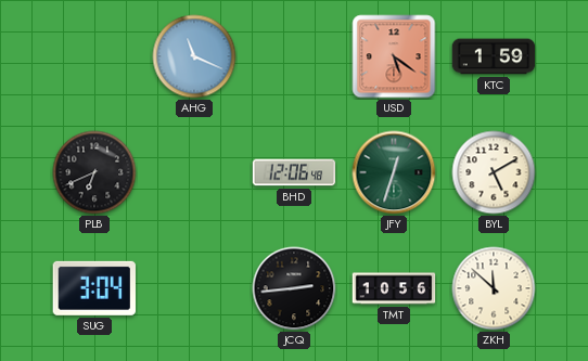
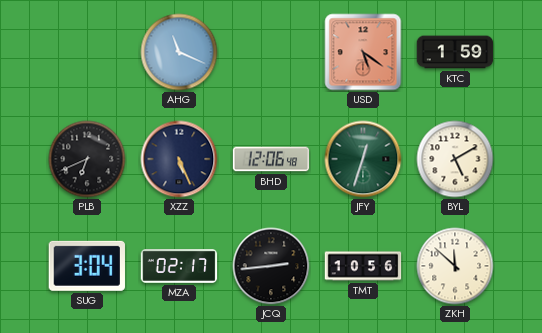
XZZ: none -> 5:26
MZA: none -> 02:17
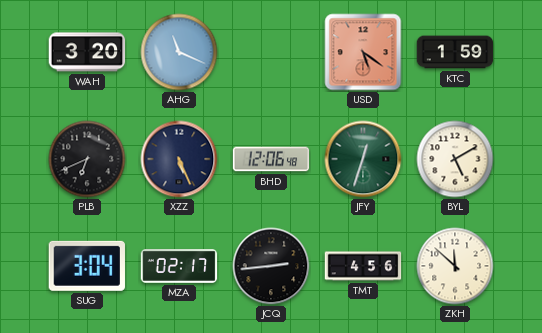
WAH: none -> 3:20
TMT: 10:56 -> 4:56
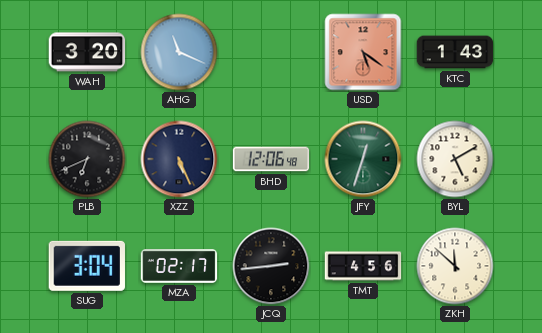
KTC: 1:59 -> 1:43
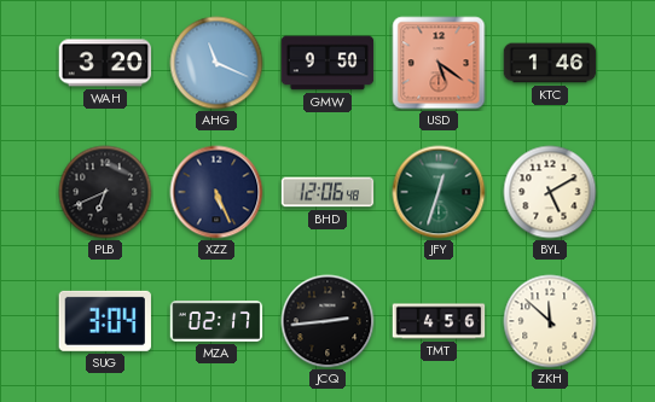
GMW: none -> 9:50
KTC: 1:43 -> 1:46
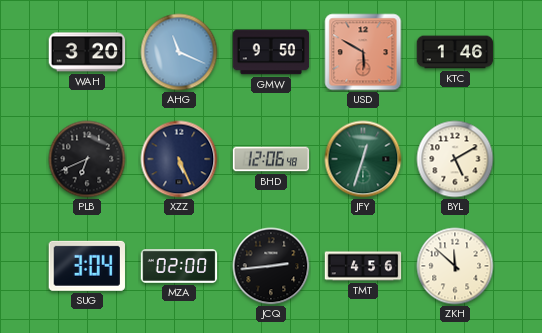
USD: 5:21 -> 5:50
MZA: 02:17 -> 02:00
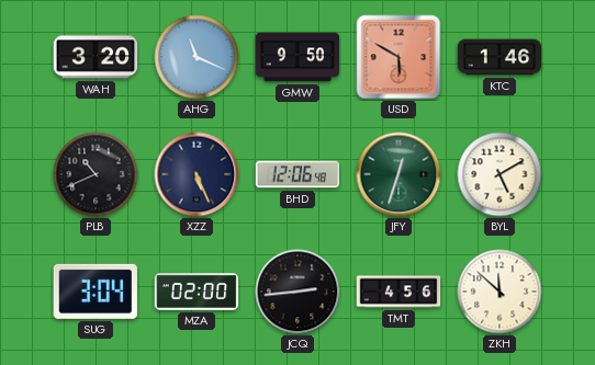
PLB: 6:41 -> 10:41
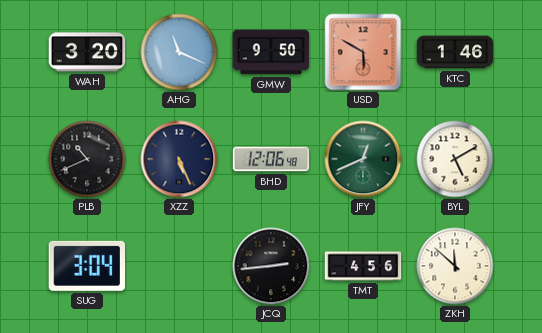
JFY: 12:33 -> 12:41
MZA: 02:00 -> none
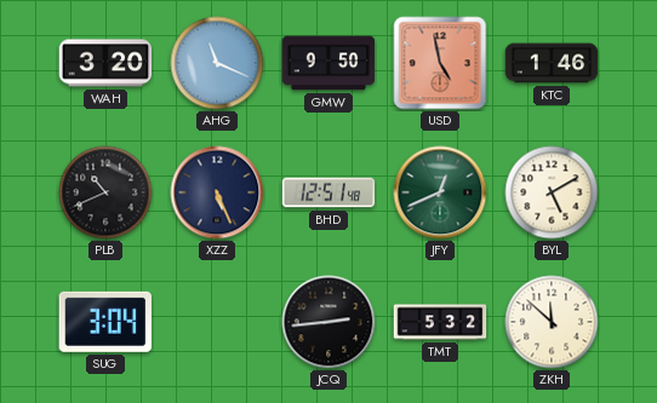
USD: 5:50 -> 4:58
BHD: 12:06 -> 12:51
TMT: 4:56 -> 5:32
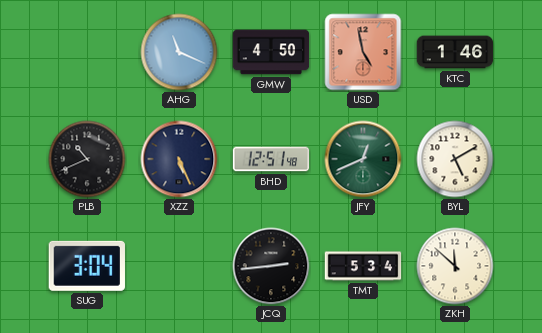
WAH: 3:20 -> none
GMW: 9:50 -> 4:50
TMT: 5:32 -> 5:34
